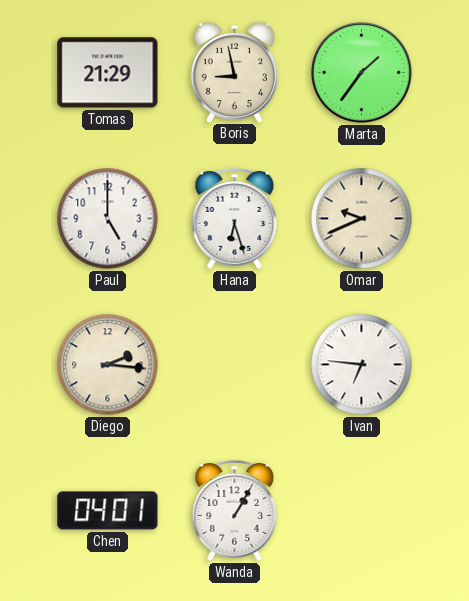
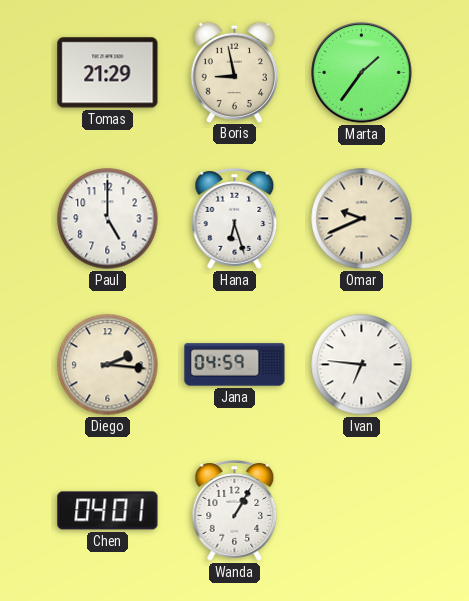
Jana: none -> 04:59
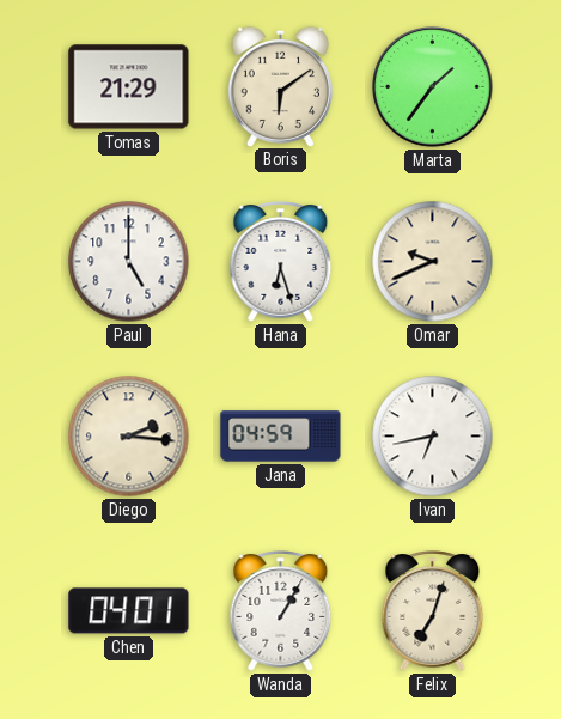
Boris: 8:58 -> 6:09
Ivan: 6:46 -> 6:43
Felix: none -> 7:03
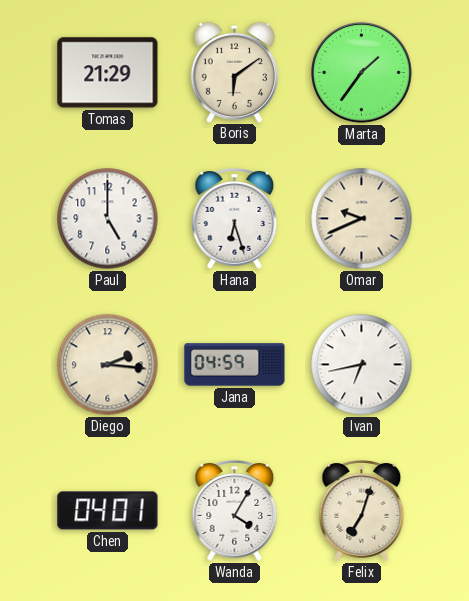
Wanda: 1:05 -> 4:05
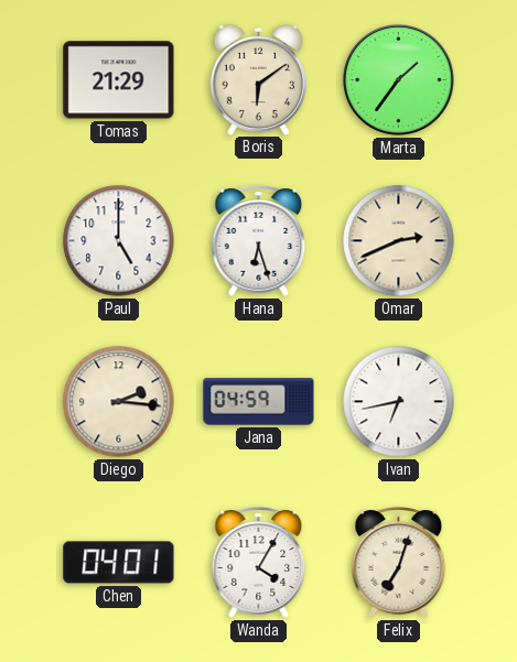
Omar: 9:41 -> 2:41
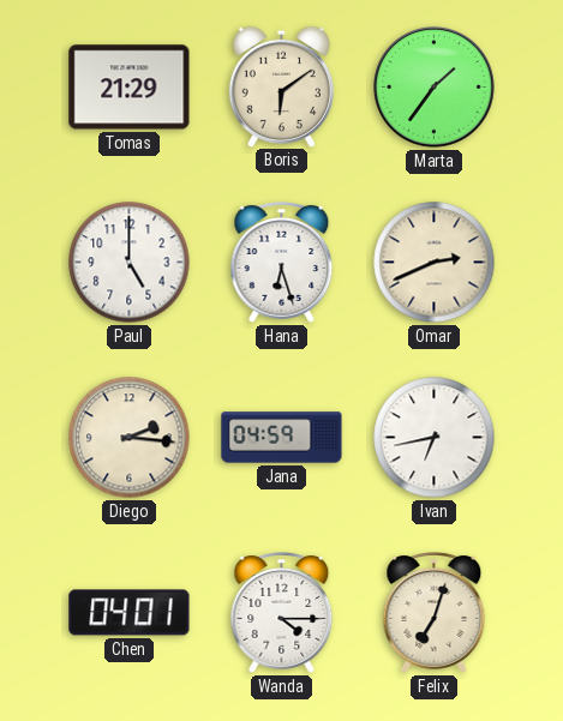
Wanda: 4:05 -> 4:15
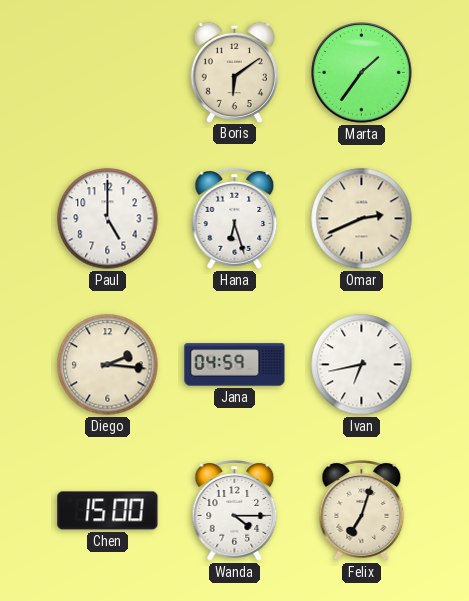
Tomas: 21:29 -> none
Chen: 04:01 -> 15:00
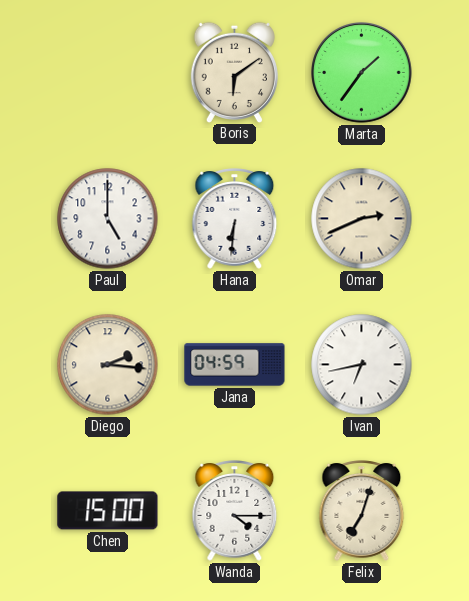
Hana: 6:27 -> 6:31
